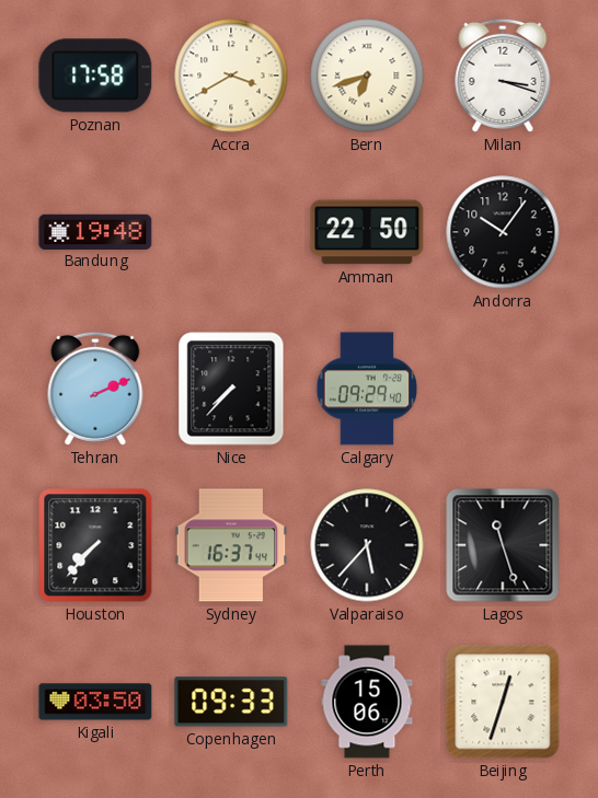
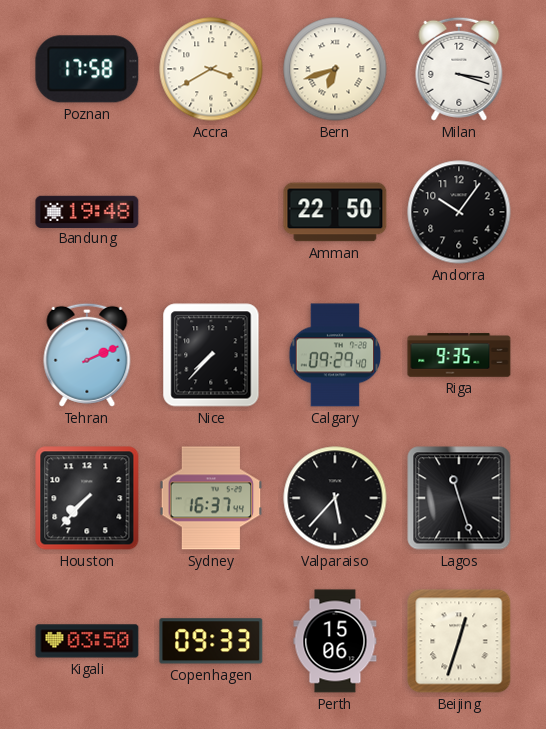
Riga: none -> 9:35
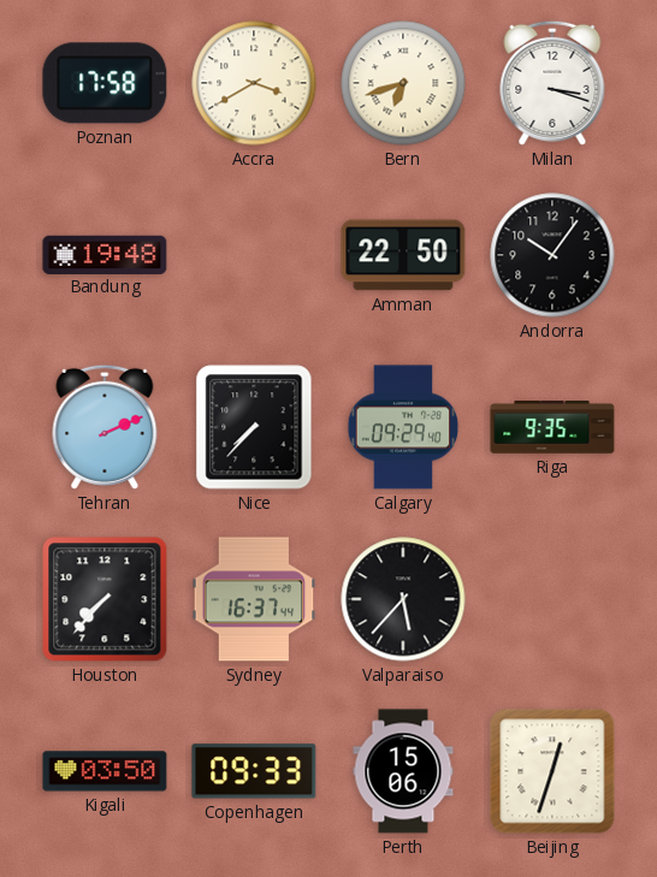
Lagos: 11:27 -> none
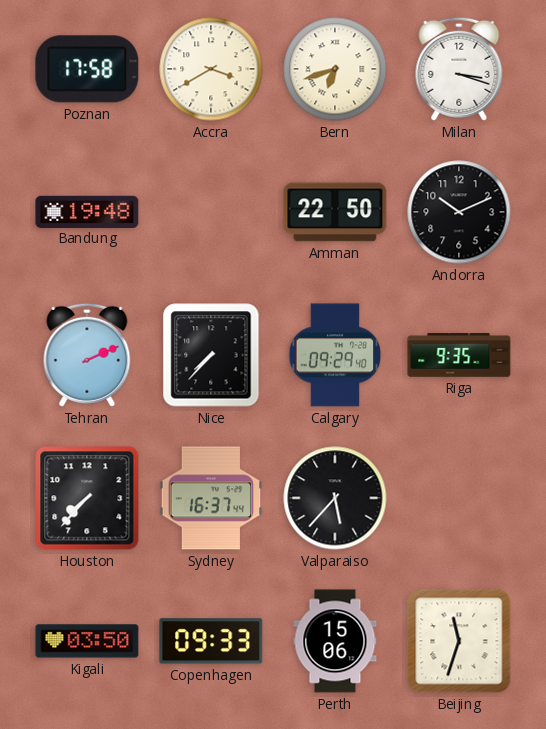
Andorra: 10:06 -> 10:11
Beijing: 12:33 -> 11:33
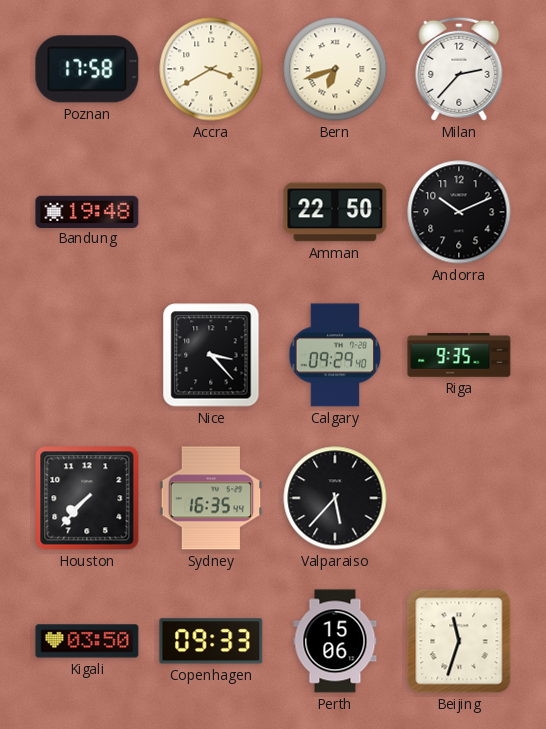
Milan: 3:18 -> 2:37
Tehran: 2:11 -> none
Nice: 7:37 -> 3:23
Sydney: 16:37 -> 16:35
